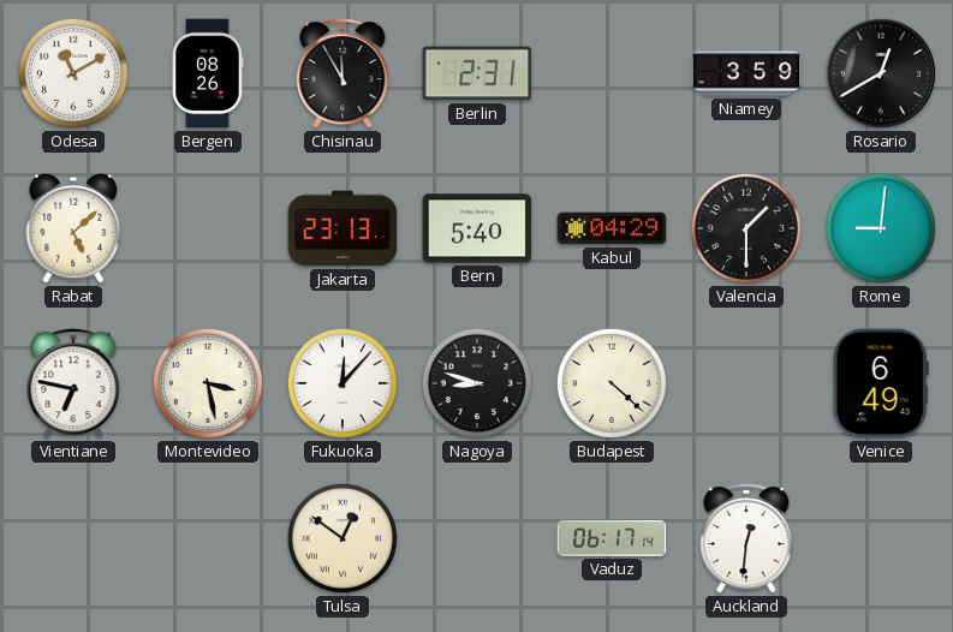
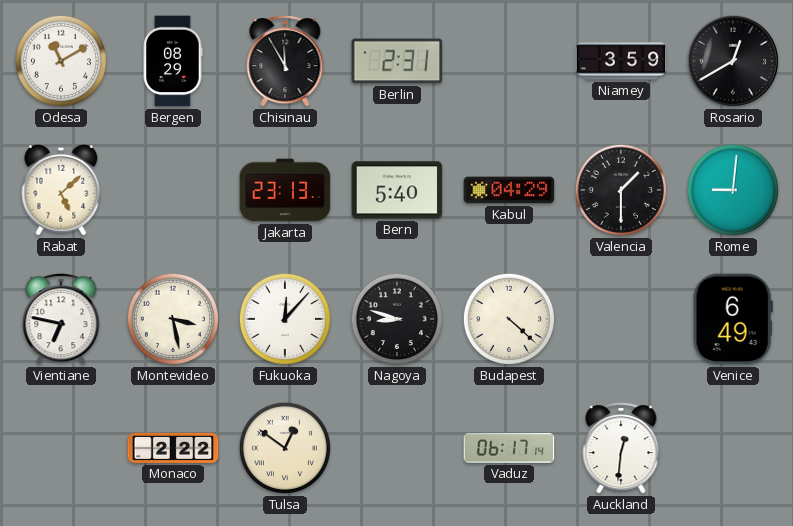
Bergen: 08:26 -> 08:29
Monaco: none -> 2:22
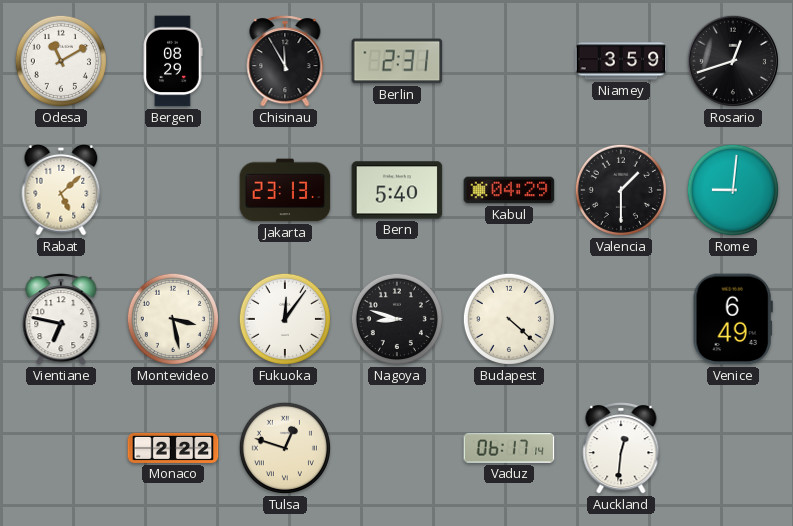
Rosario: 12:40 -> 12:42
Fukuoka: 12:07 -> 12:06
Tulsa: 12:51 -> 12:48
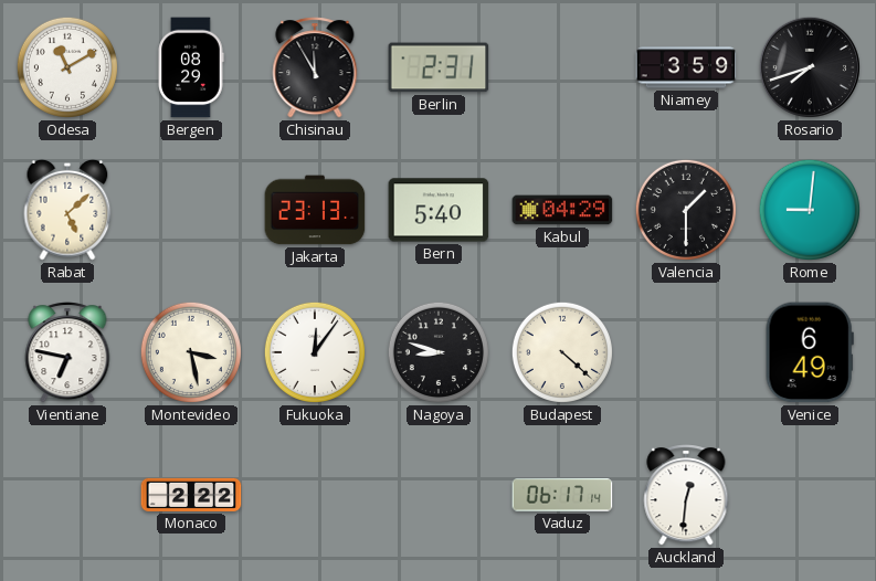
Rosario: 12:42 -> 7:42
Tulsa: 12:48 -> none
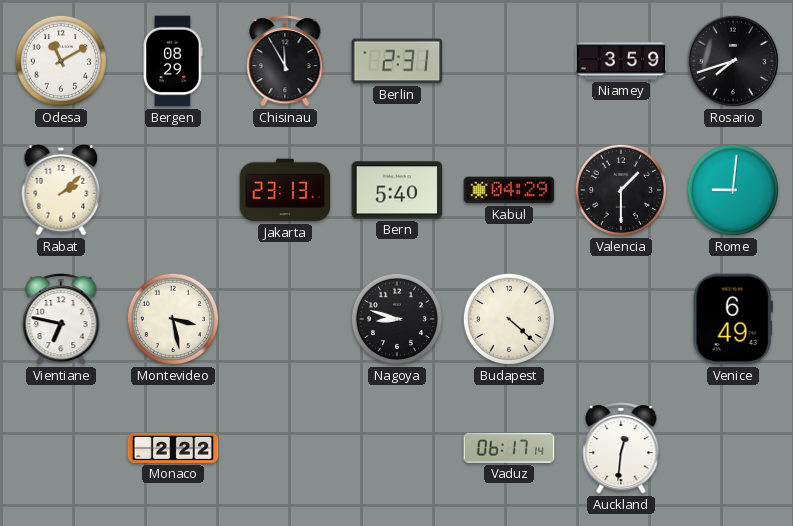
Rabat: 5:08 -> 2:08
Fukuoka: 12:06 -> none
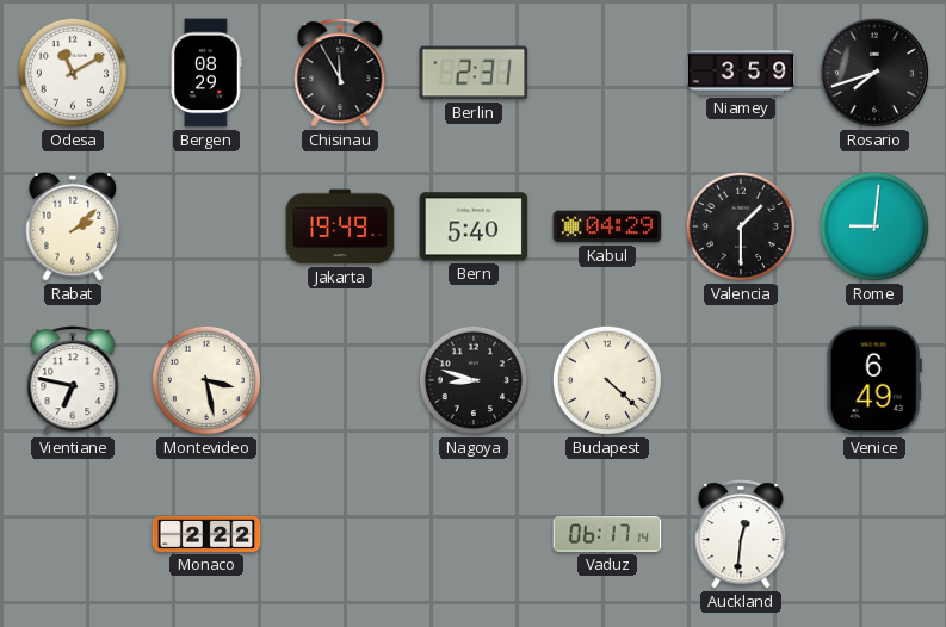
Jakarta: 23:13 -> 19:49
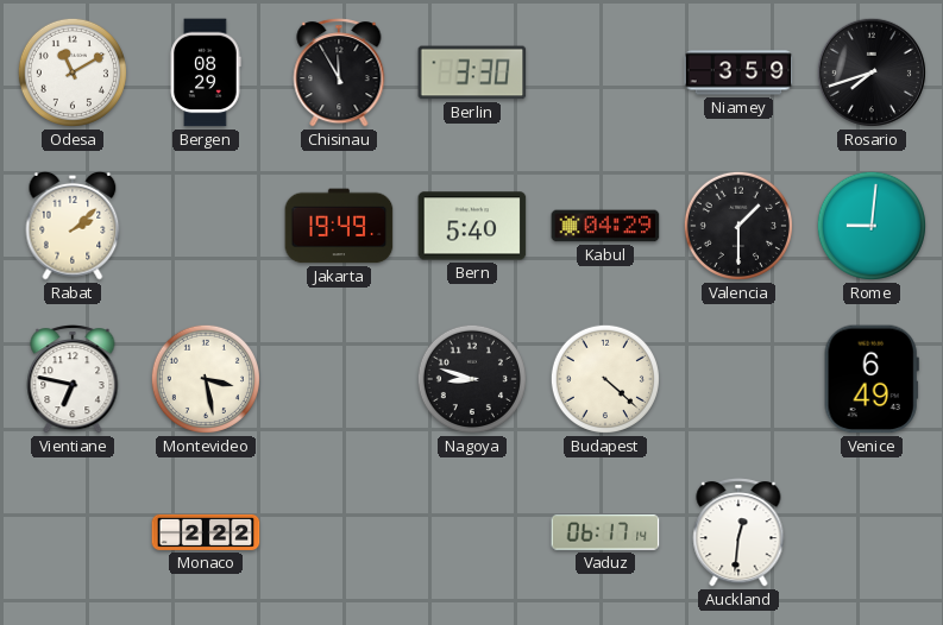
Berlin: 2:31 -> 3:30
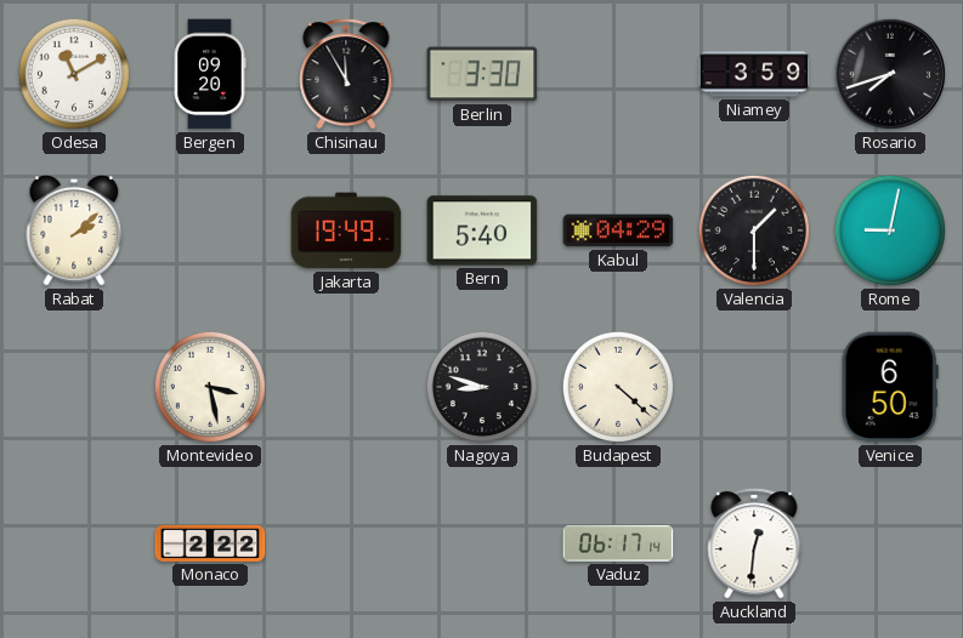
Bergen: 08:29 -> 09:20
Rome: 9:01 -> 9:02
Vientiane: 6:47 -> none
Venice: 6:49 -> 6:50
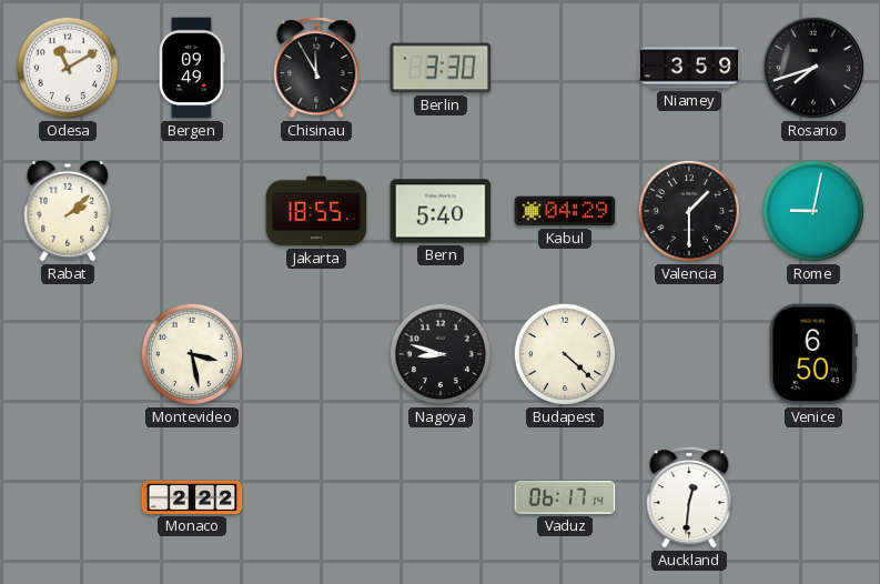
Bergen: 09:20 -> 09:49
Jakarta: 19:49 -> 18:55
